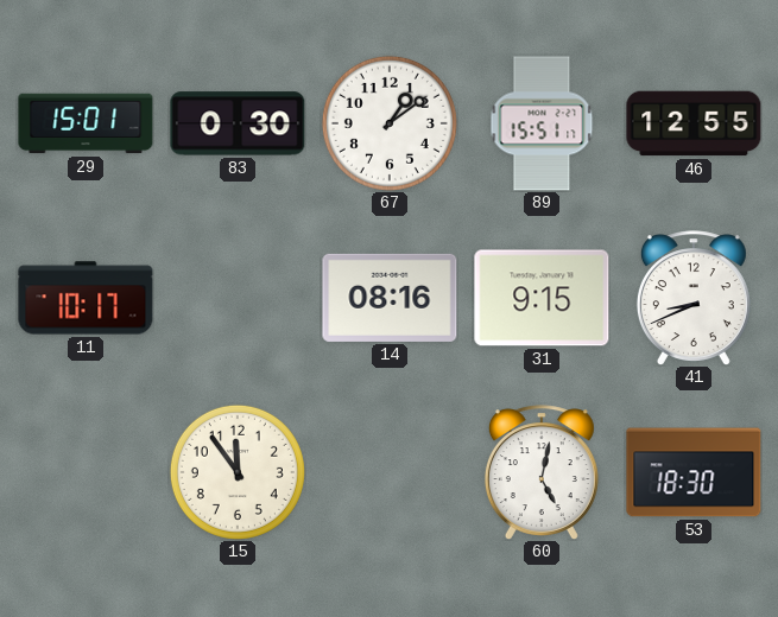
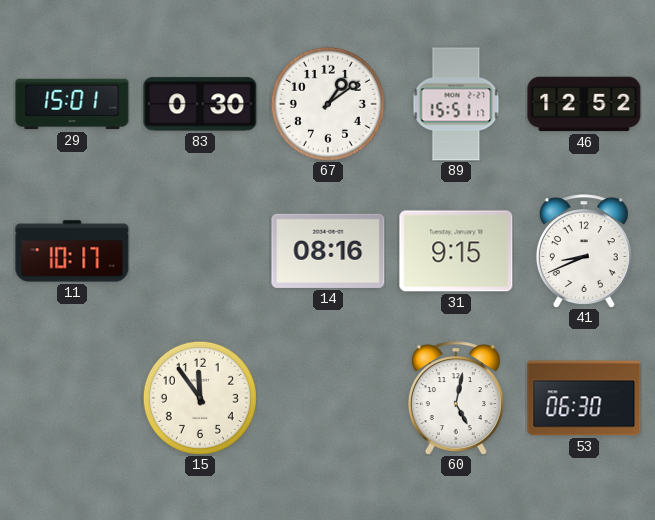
46: 12:55 -> 12:52
53: 18:30 -> 06:30
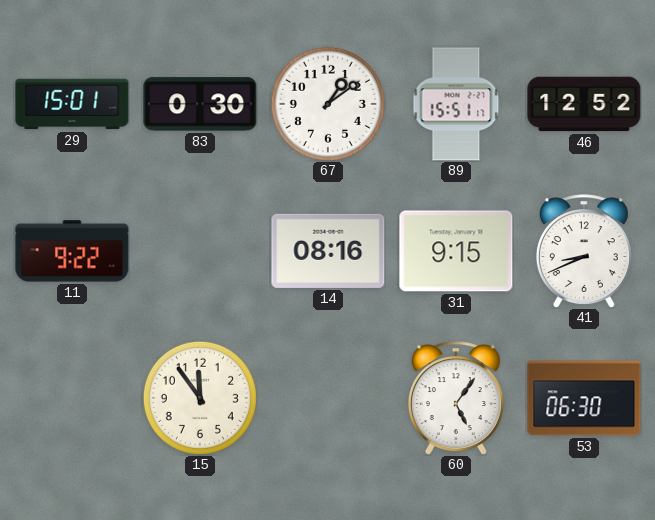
11: 10:17 -> 9:22
60: 5:02 -> 5:06
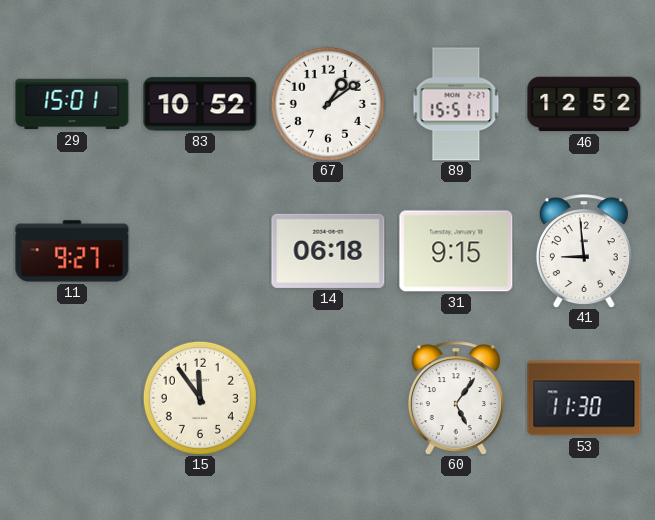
83: 0:30 -> 10:52
11: 9:22 -> 9:27
14: 08:16 -> 06:18
41: 8:41 -> 8:59
53: 06:30 -> 11:30
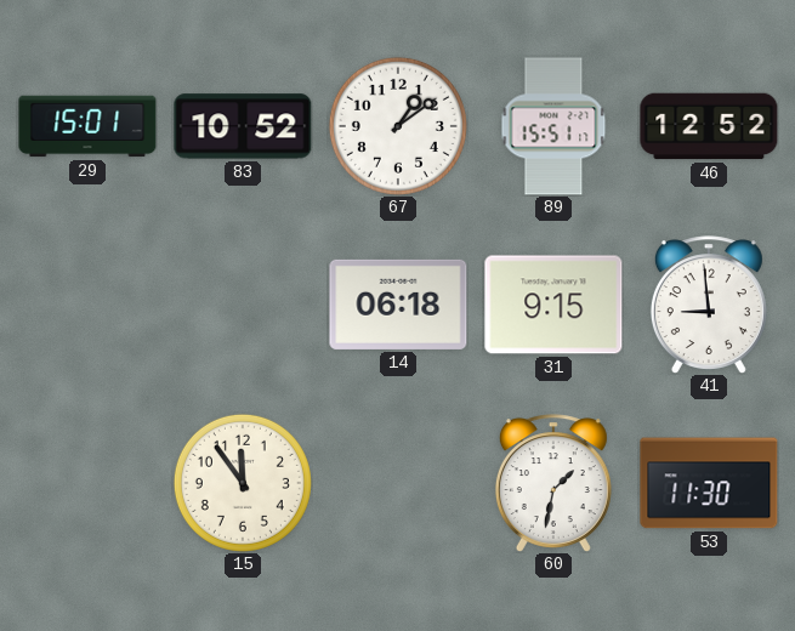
11: 9:27 -> none
60: 5:06 -> 1:32
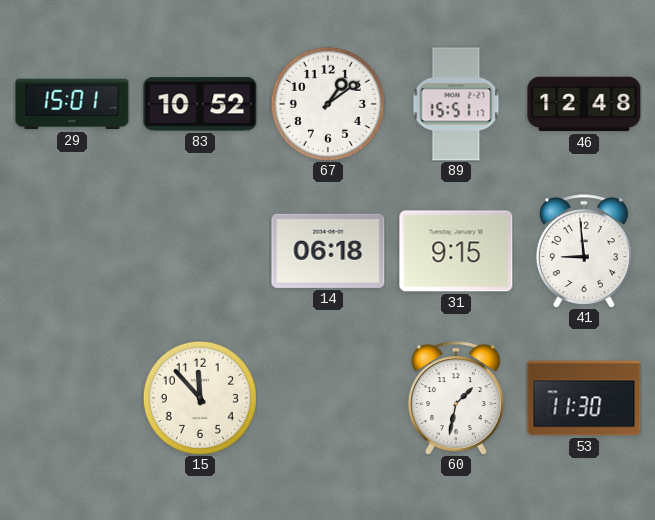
46: 12:52 -> 12:48
15: 11:54 -> 11:53
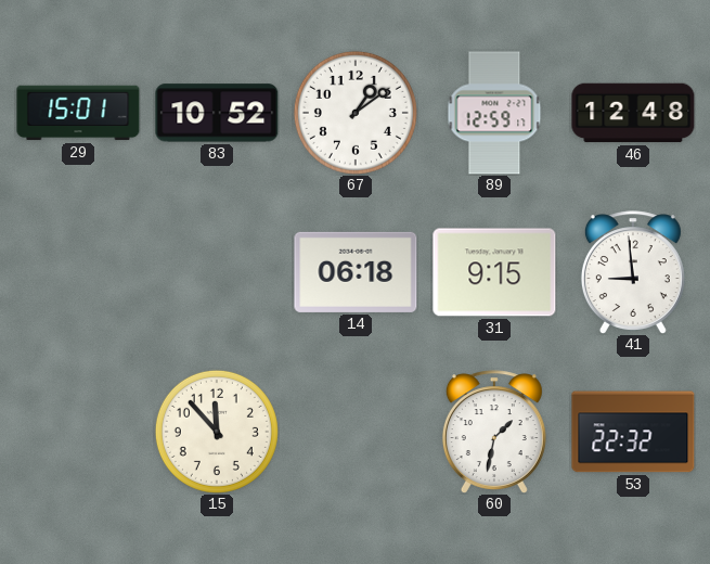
89: 15:51 -> 12:59
53: 11:30 -> 22:32
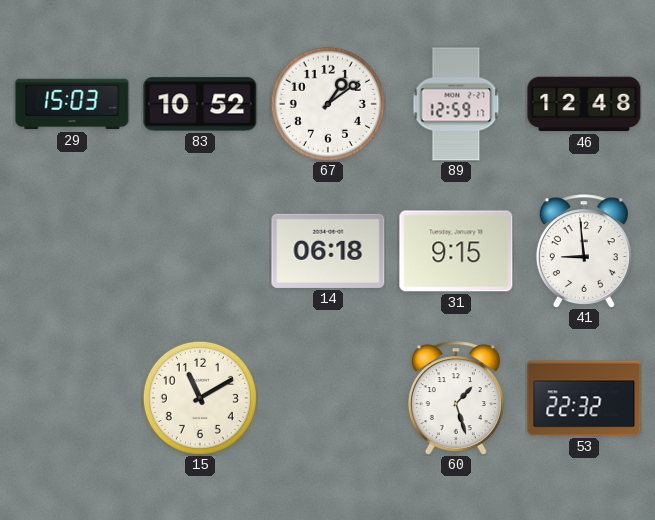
29: 15:01 -> 15:03
15: 11:53 -> 11:10
60: 1:32 -> 1:27
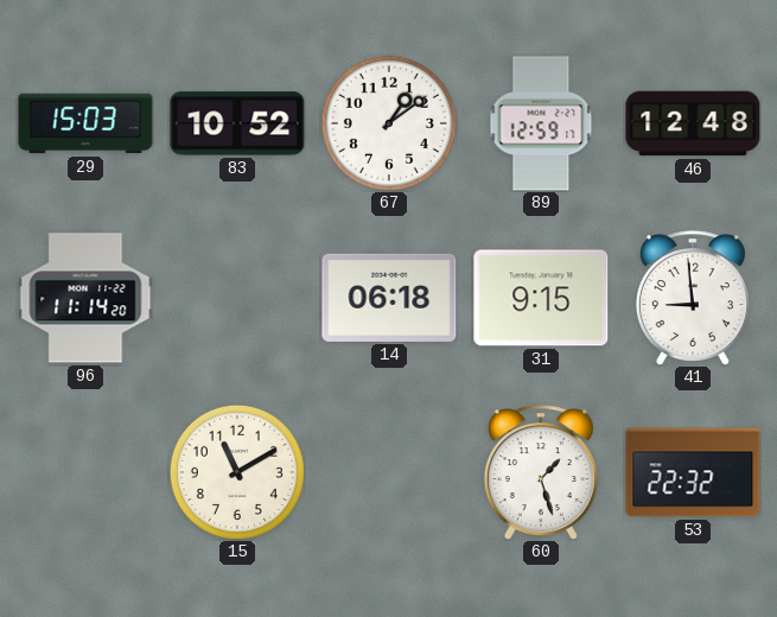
96: none -> 11:14
